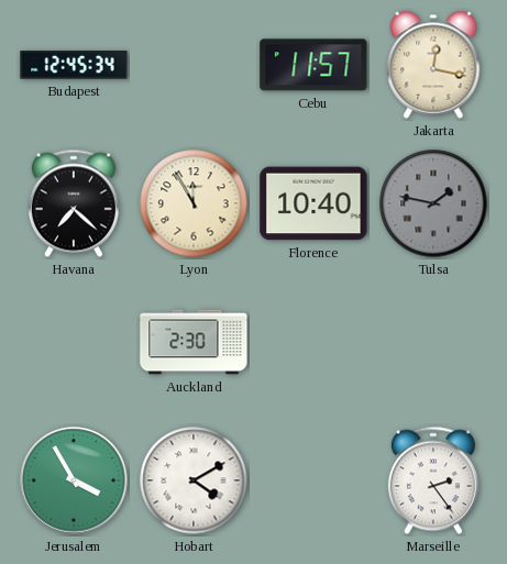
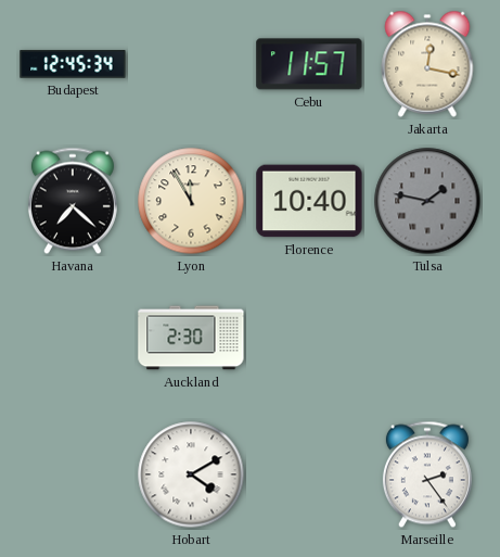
Jerusalem: 3:55 -> none
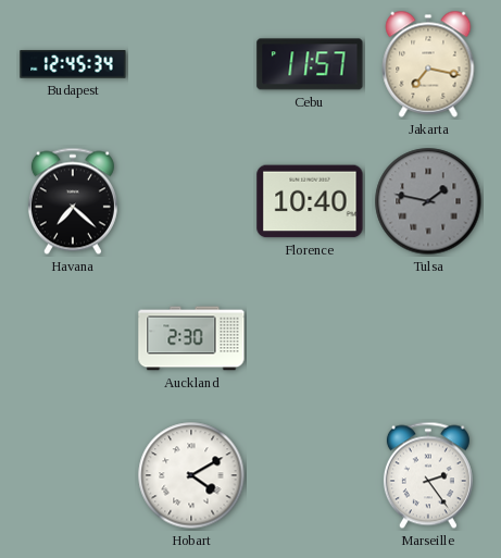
Jakarta: 12:17 -> 7:17
Lyon: 11:55 -> none
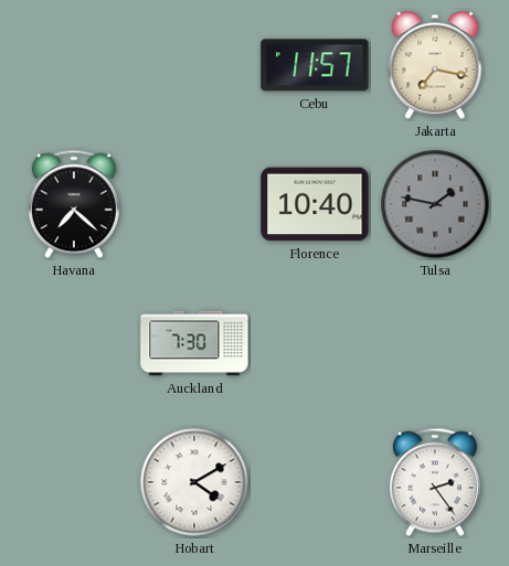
Budapest: 12:45 -> none
Auckland: 2:30 -> 7:30
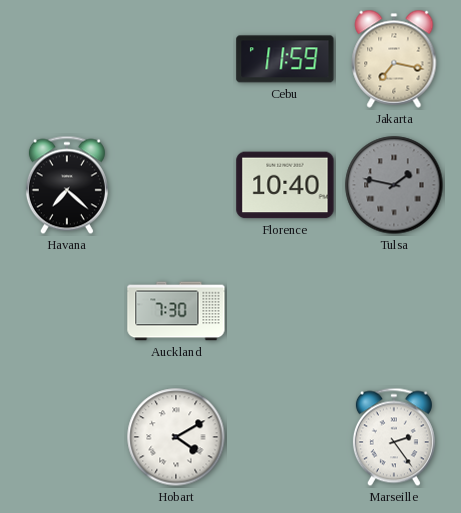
Cebu: 11:57 -> 11:59
